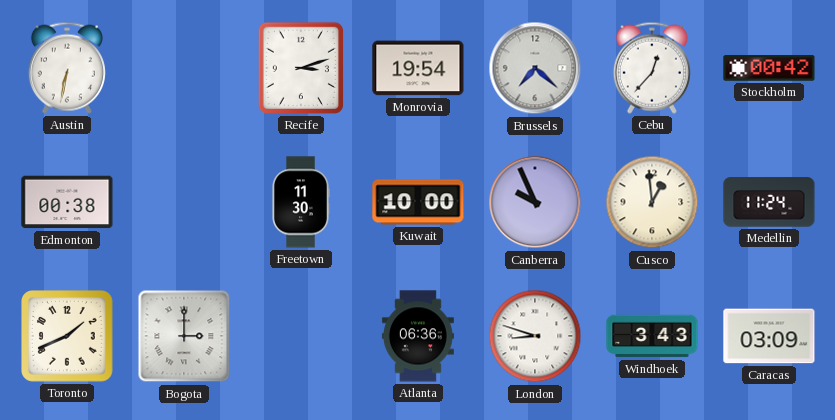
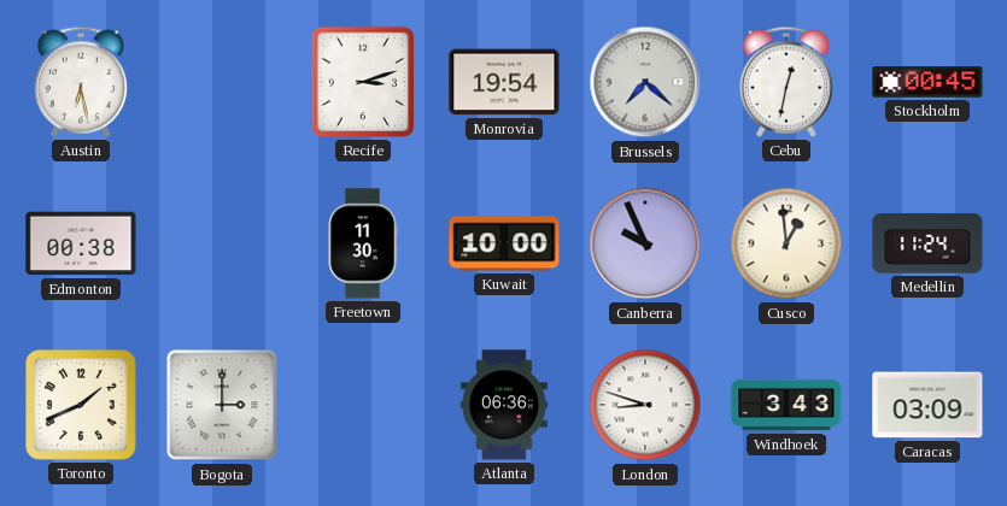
Austin: 6:32 -> 6:28
Cebu: 12:37 -> 12:32
Stockholm: 00:42 -> 00:45
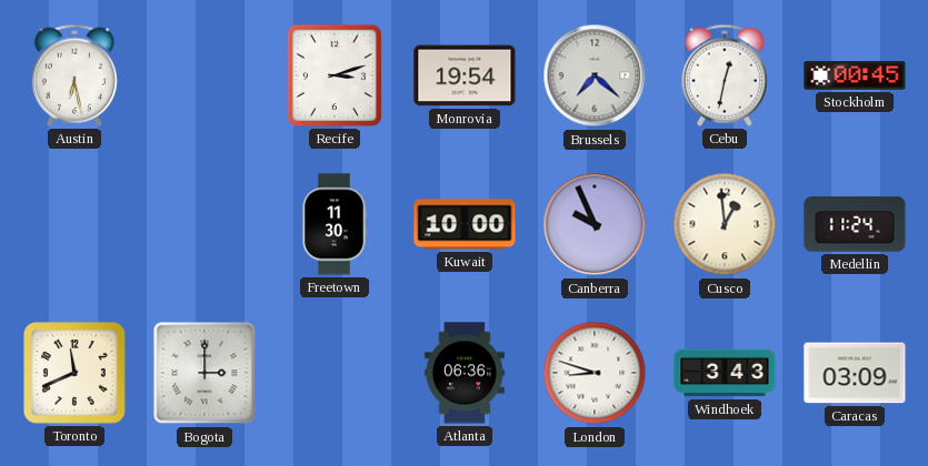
Edmonton: 00:38 -> none
Toronto: 1:41 -> 11:41
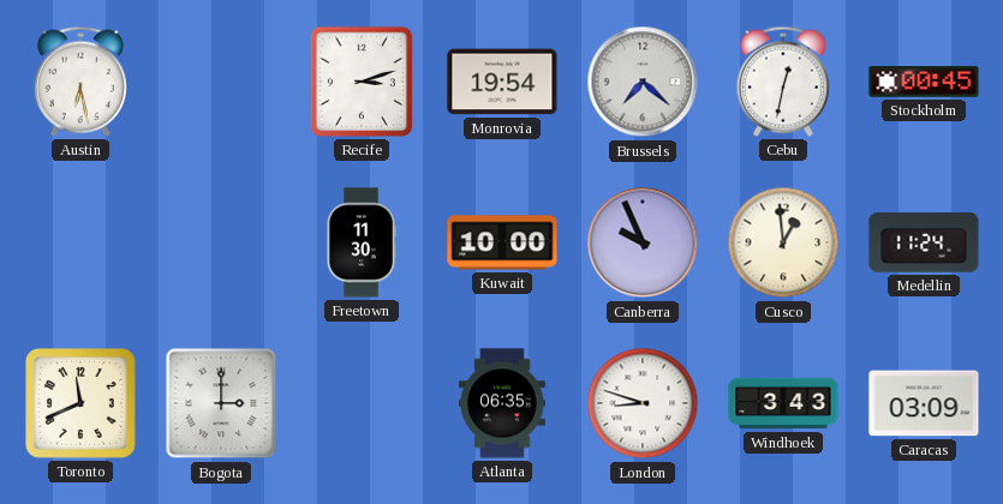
Atlanta: 06:36 -> 06:35
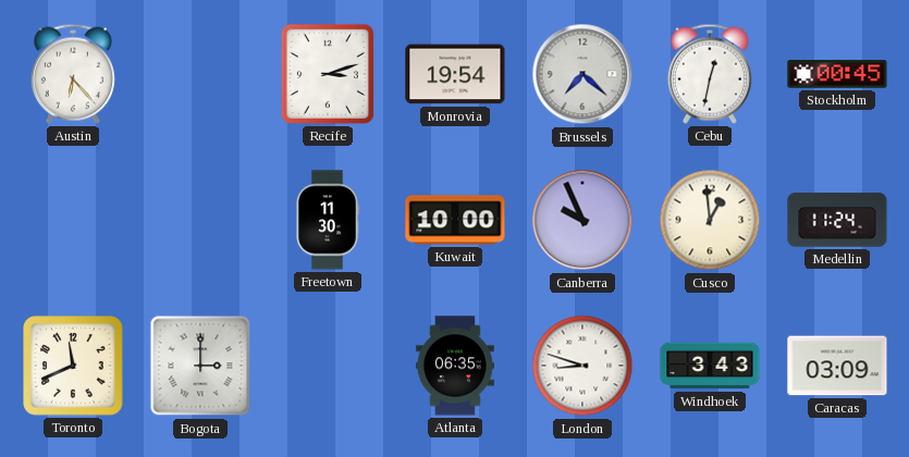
Austin: 6:28 -> 6:23
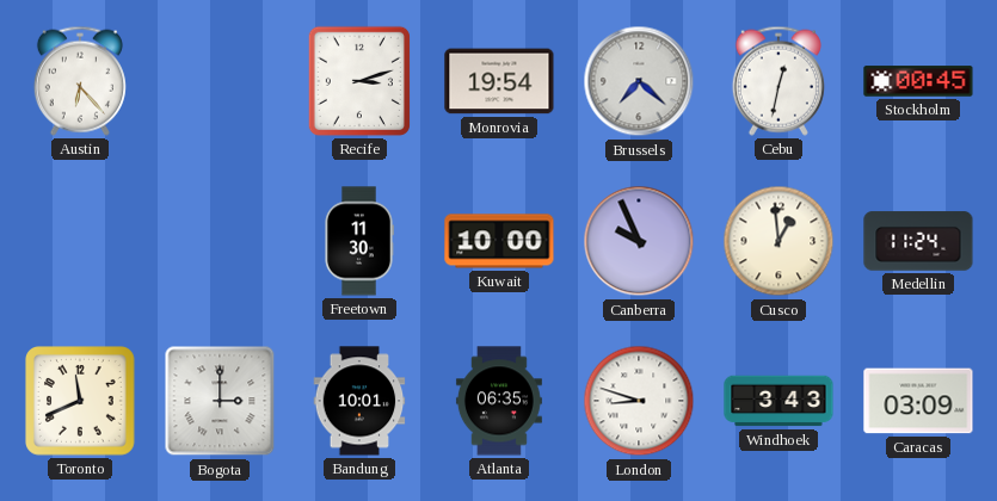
Bandung: none -> 10:01
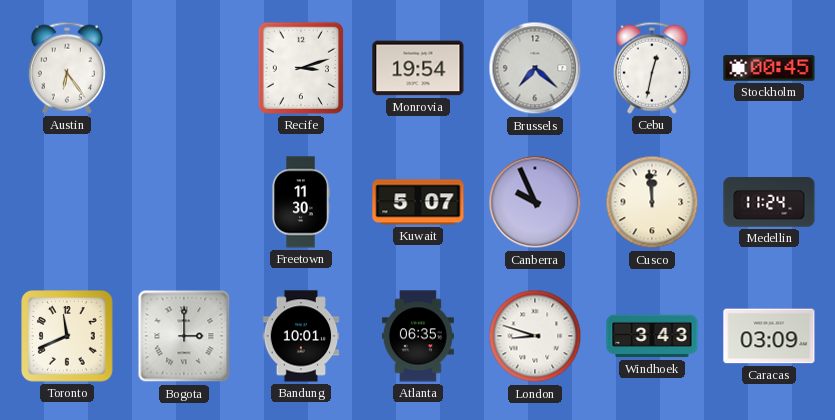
Austin: 6:23 -> 6:24
Kuwait: 10:00 -> 5:07
Cusco: 12:59 -> 11:59
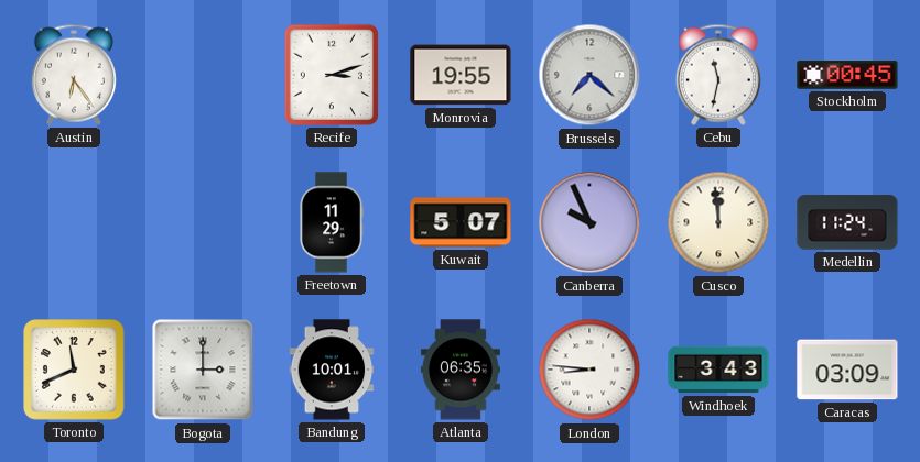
Monrovia: 19:54 -> 19:55
Cebu: 12:32 -> 11:32
Freetown: 11:30 -> 11:29
London: 8:48 -> 8:46
